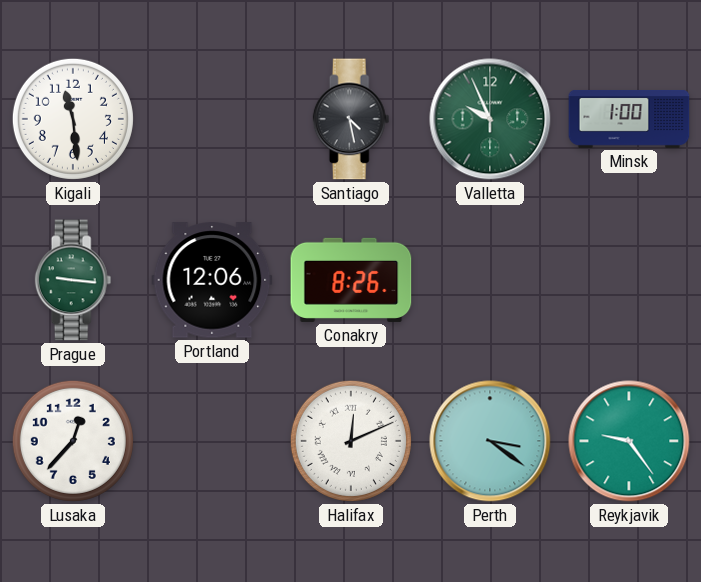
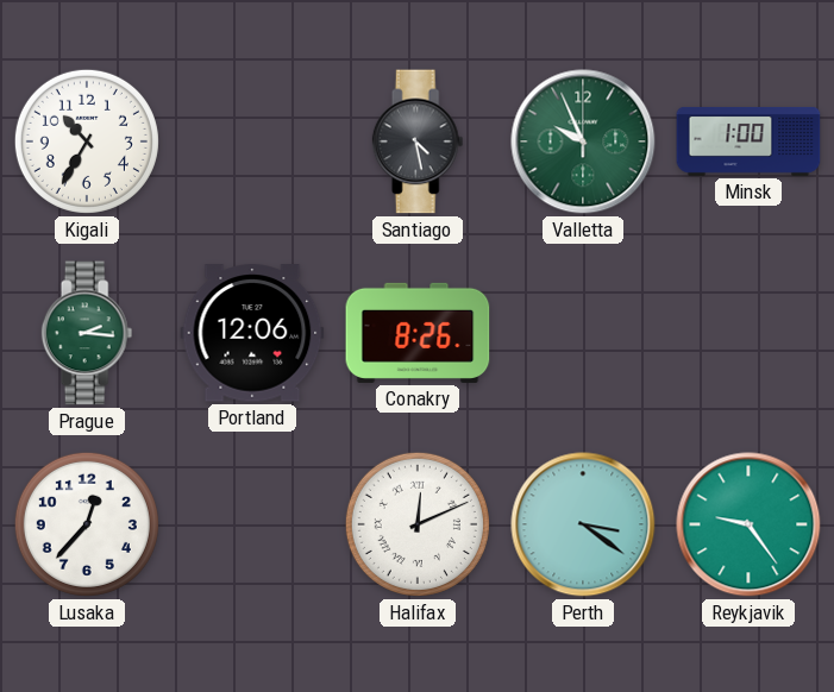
Kigali: 11:29 -> 10:35
Prague: 9:16 -> 2:16
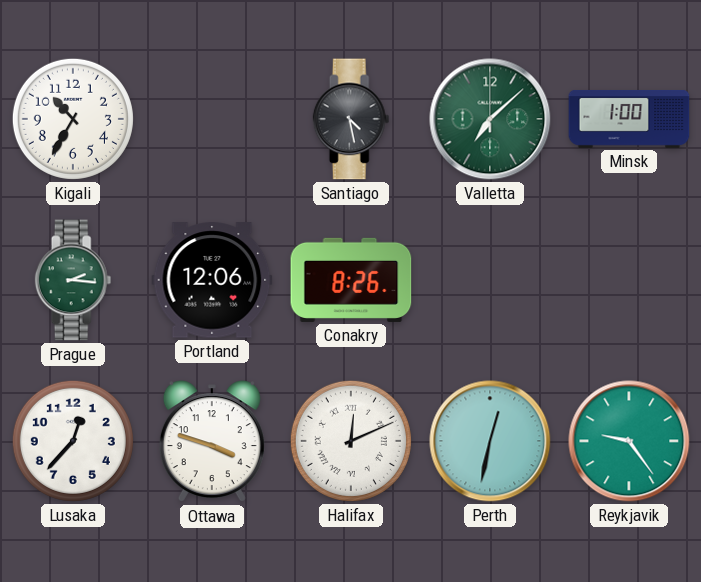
Valletta: 9:56 -> 7:08
Ottawa: none -> 3:48
Perth: 3:21 -> 12:32
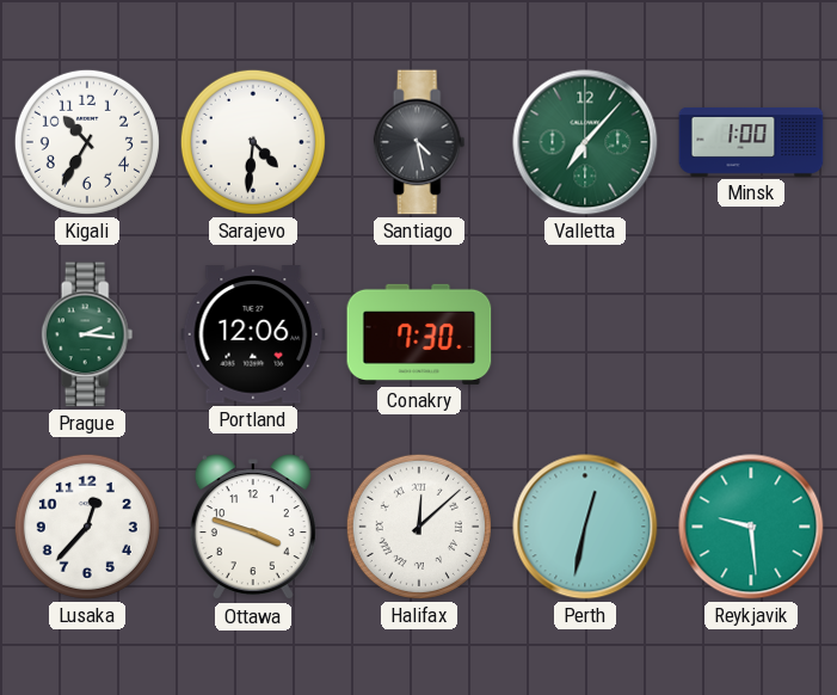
Sarajevo: none -> 4:31
Valletta: 7:08 -> 7:07
Conakry: 8:26 -> 7:30
Halifax: 12:11 -> 12:08
Reykjavik: 9:24 -> 9:29
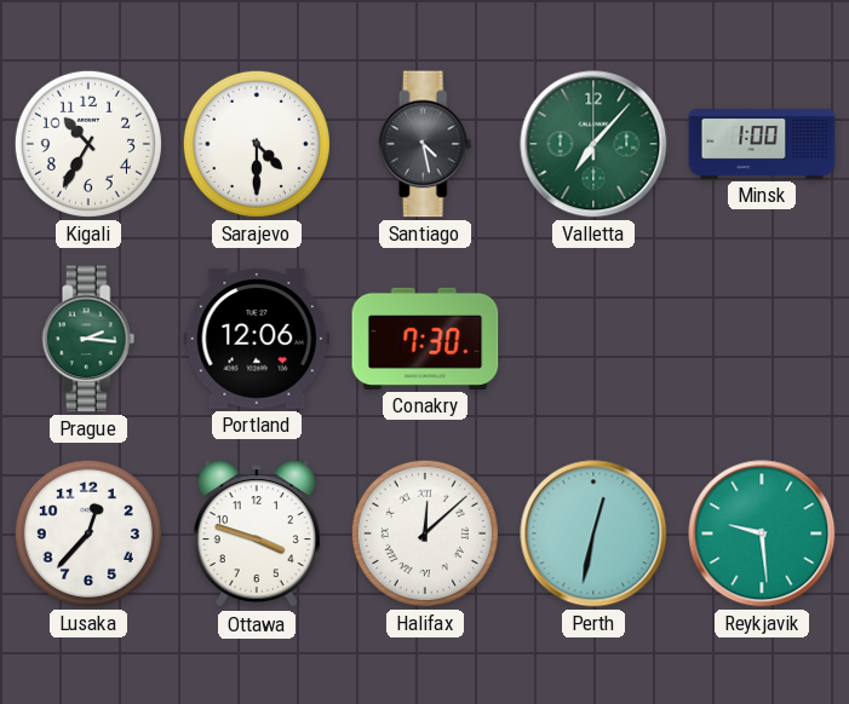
Sarajevo: 4:31 -> 4:30
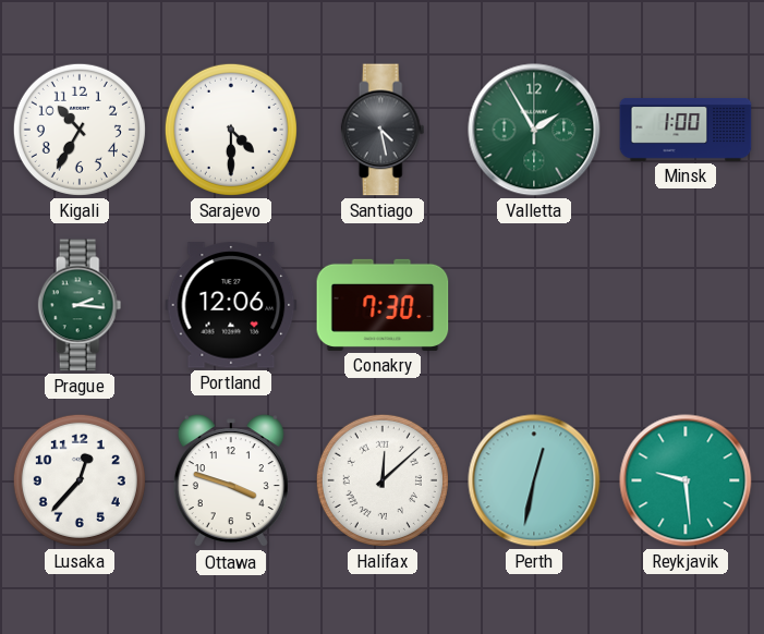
Valletta: 7:07 -> 1:55
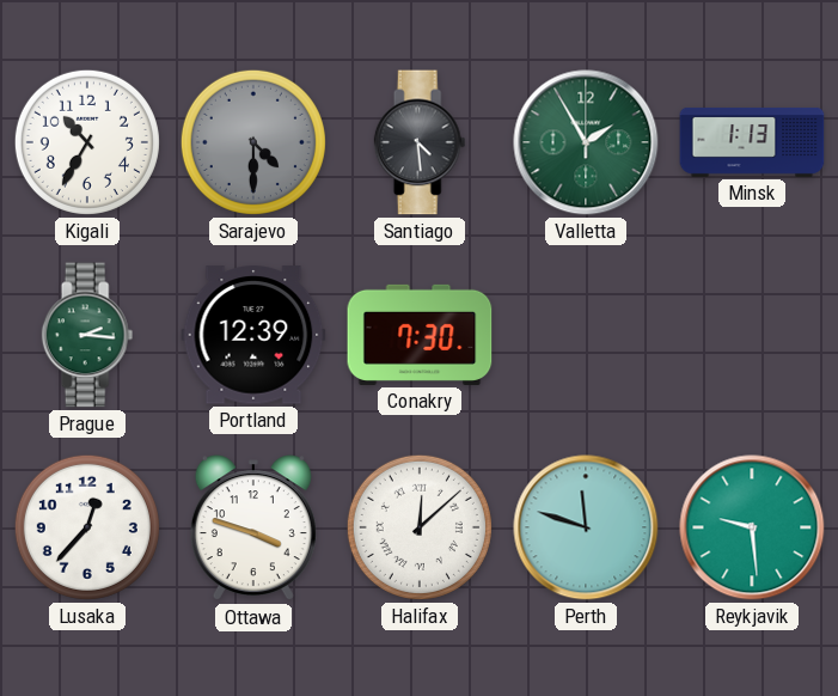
Sarajevo dial: white -> grey
Santiago: 4:28 -> 4:29
Minsk: 1:00 -> 1:13
Portland: 12:06 -> 12:39
Perth: 12:32 -> 11:48
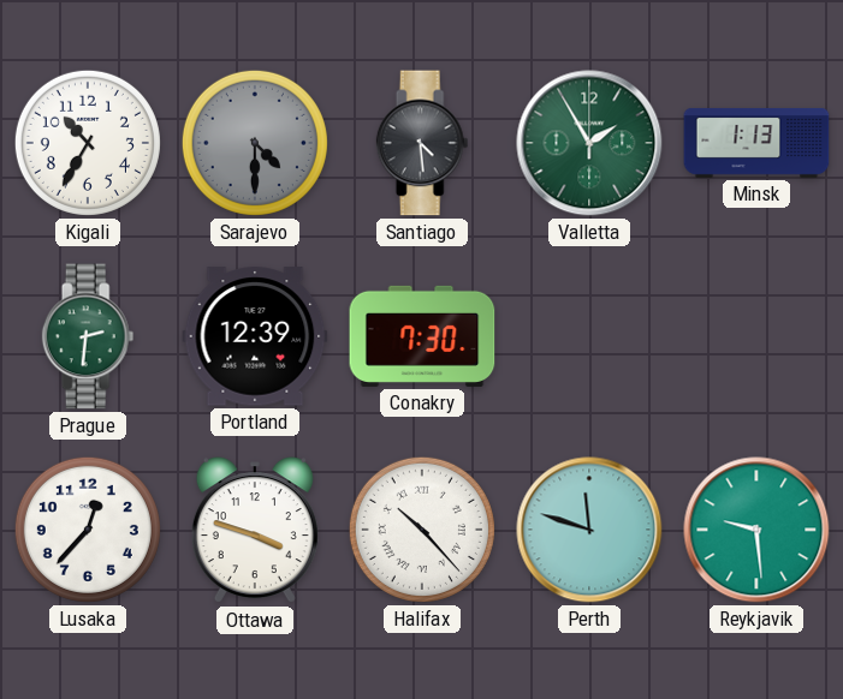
Prague: 2:16 -> 2:31
Halifax: 12:08 -> 10:23
